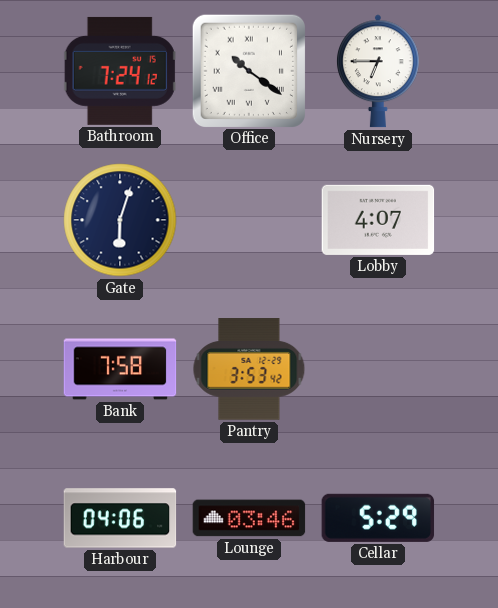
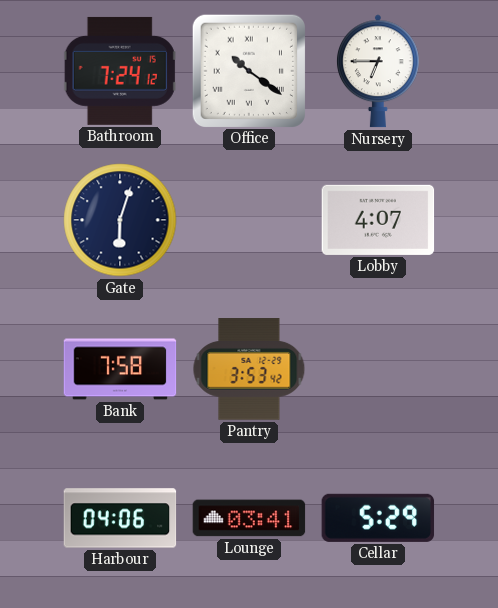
Lounge: 03:46 -> 03:41
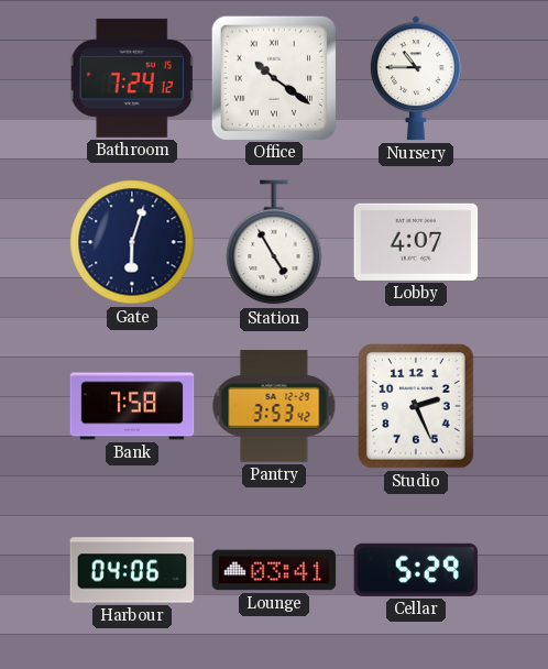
Nursery: 6:45 -> 10:45
Station: none -> 4:55
Studio: none -> 2:26
